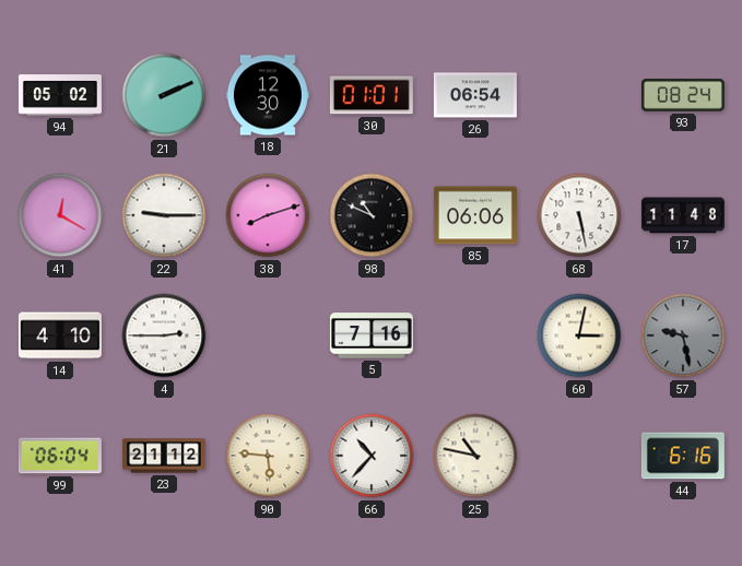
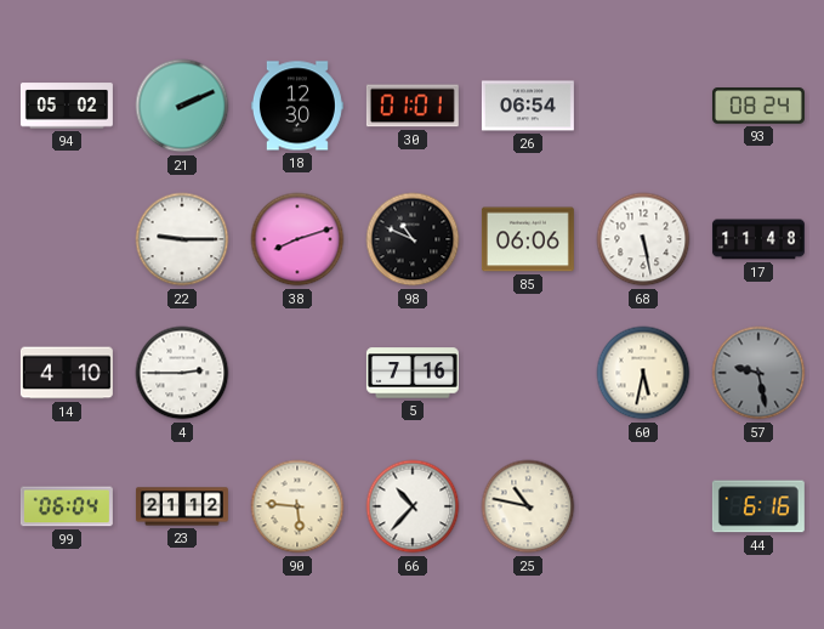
41: 12:20 -> none
60: 3:02 -> 5:32
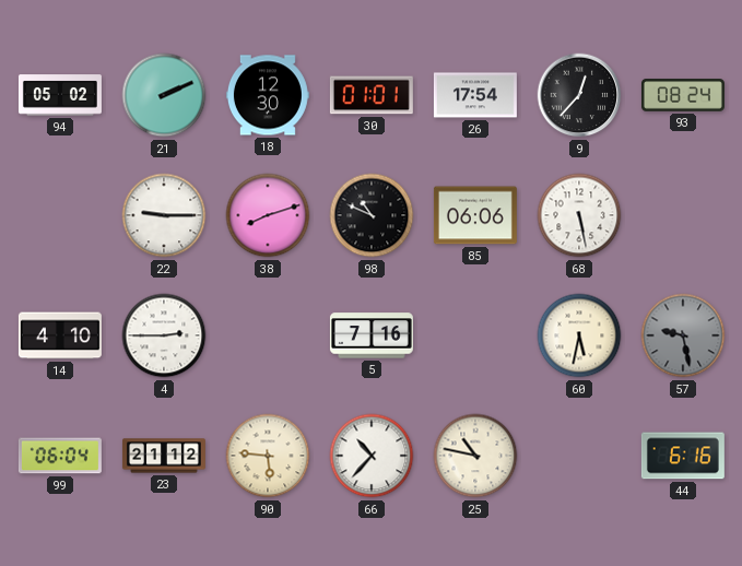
26: 06:54 -> 17:54
9: none -> 12:37
17: 11:48 -> none
